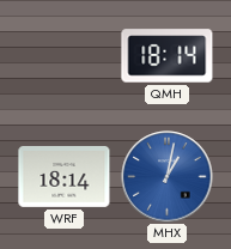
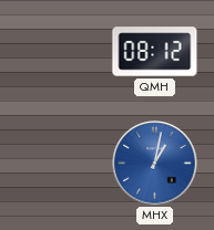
QMH: 18:14 -> 08:12
WRF: 18:14 -> none
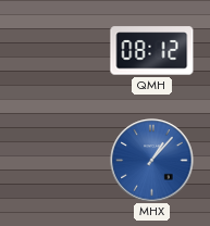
MHX: 1:02 -> 1:07
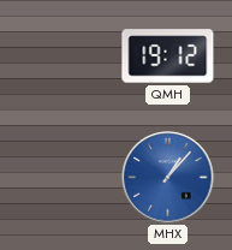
QMH: 08:12 -> 19:12
